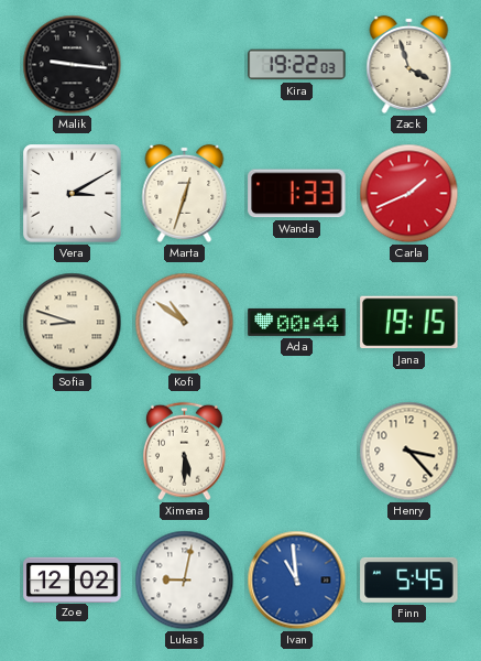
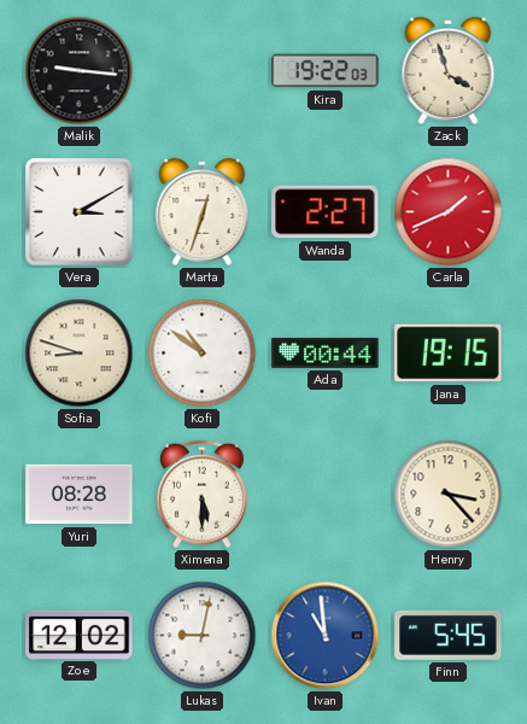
Wanda: 1:33 -> 2:27
Yuri: none -> 08:28
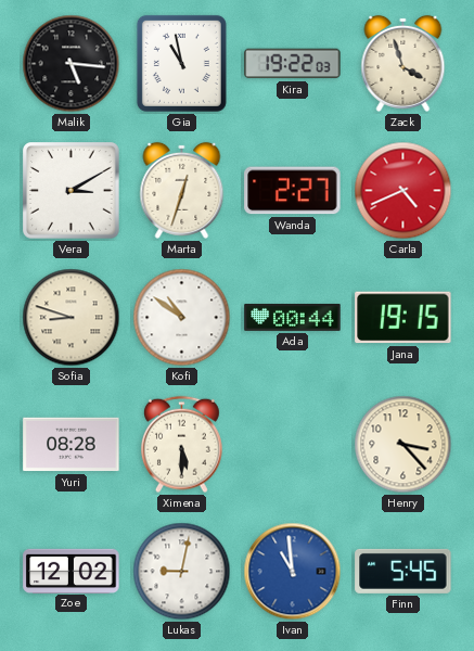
Malik: 9:16 -> 5:16
Gia: none -> 10:58
Carla: 1:41 -> 4:41
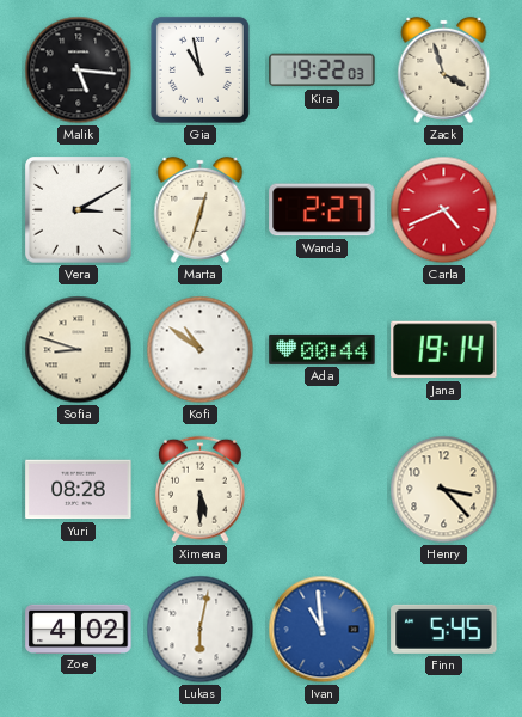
Jana: 19:15 -> 19:14
Zoe: 12:02 -> 4:02
Lukas: 9:02 -> 6:02
